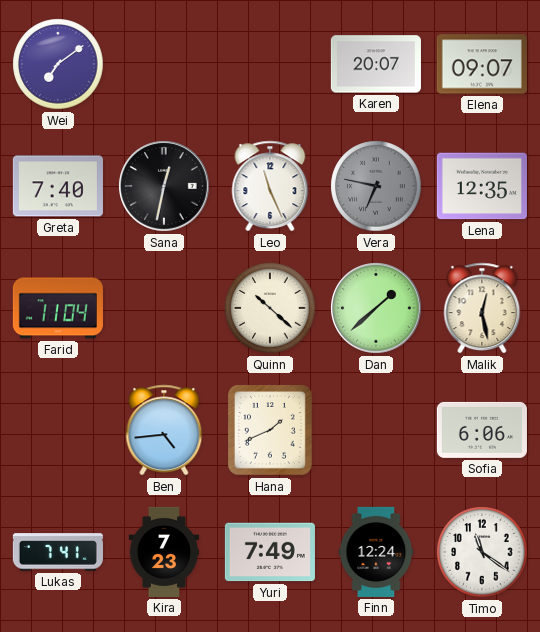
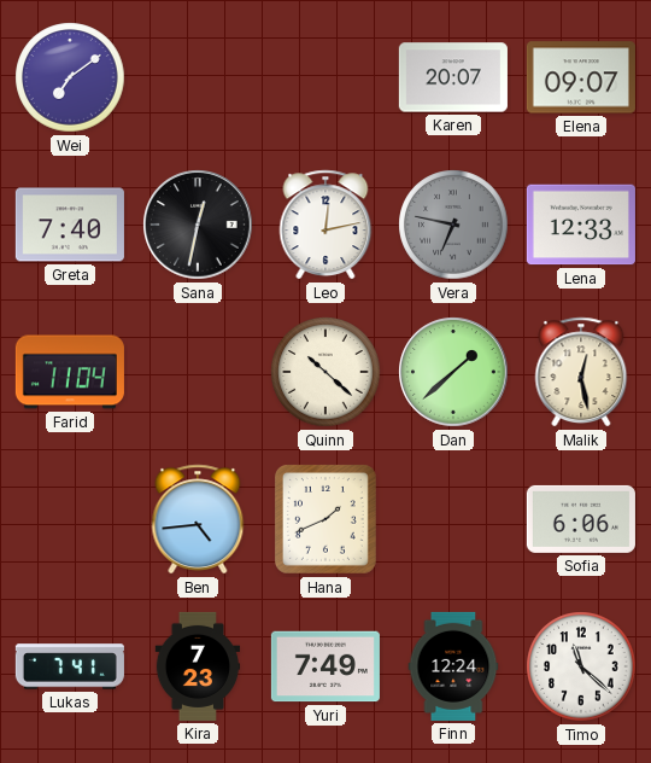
Leo: 11:26 -> 12:13
Lena: 12:35 -> 12:33
Timo: 11:21 -> 11:22
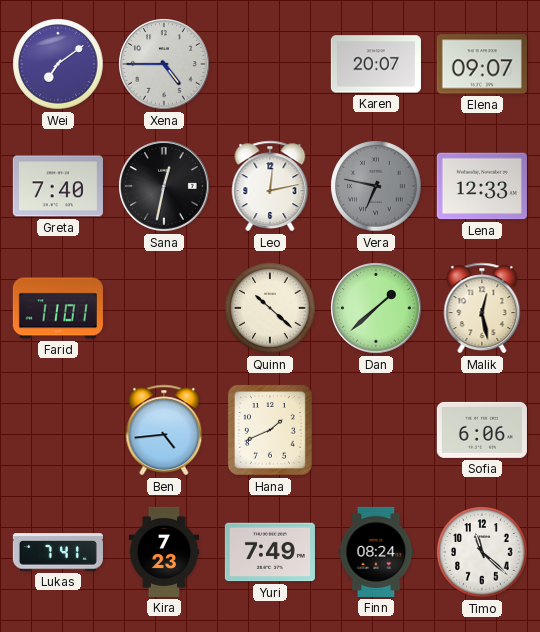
Xena: none -> 4:45
Farid: 11:04 -> 11:01
Finn: 12:24 -> 08:24
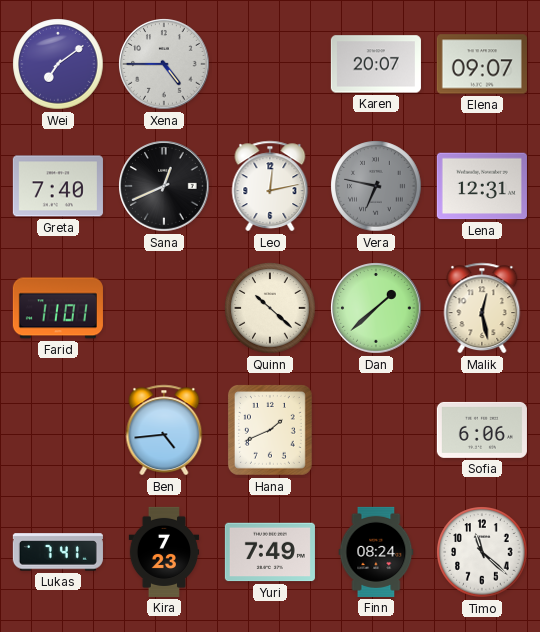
Sana: 12:32 -> 12:41
Lena: 12:33 -> 12:31
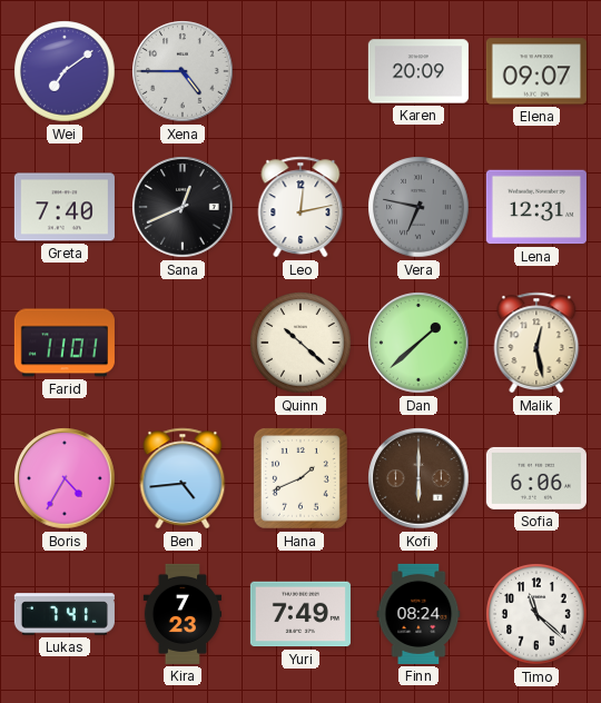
Karen: 20:07 -> 20:09
Boris: none -> 4:35
Kofi: none -> 6:00
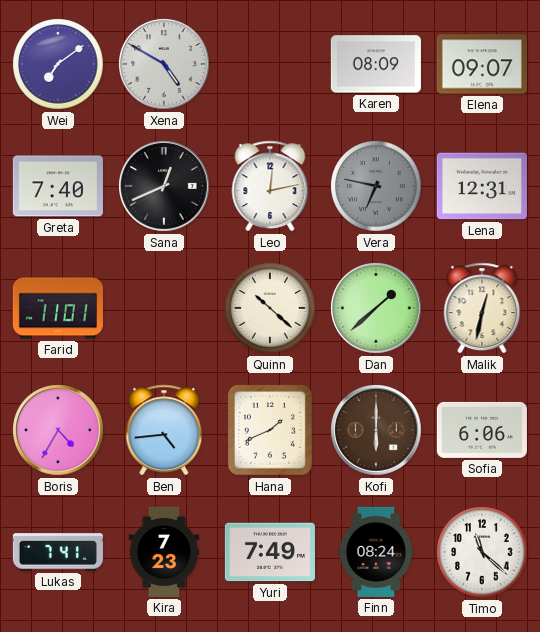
Xena: 4:45 -> 4:50
Karen: 20:09 -> 08:09
Malik: 12:28 -> 12:32
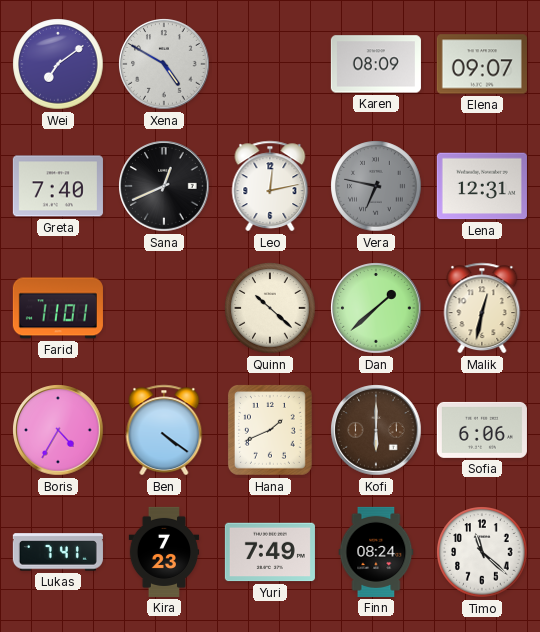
Ben: 4:44 -> 4:21
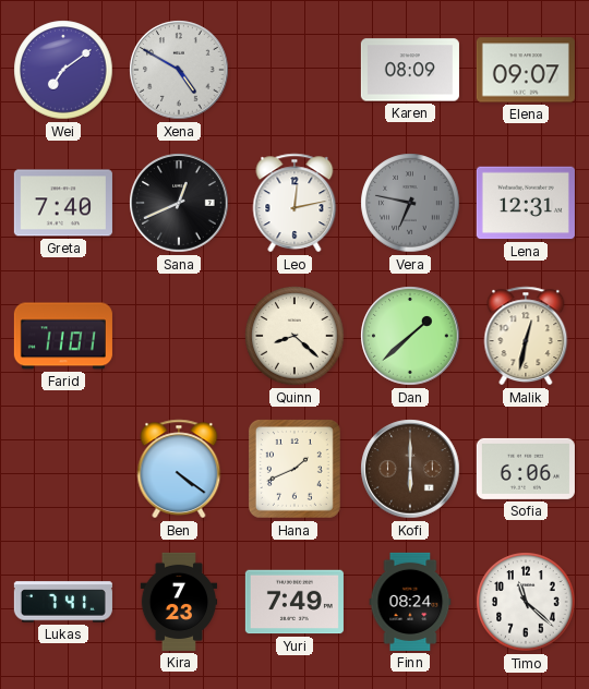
Quinn: 10:22 -> 8:22
Boris: 4:35 -> none
